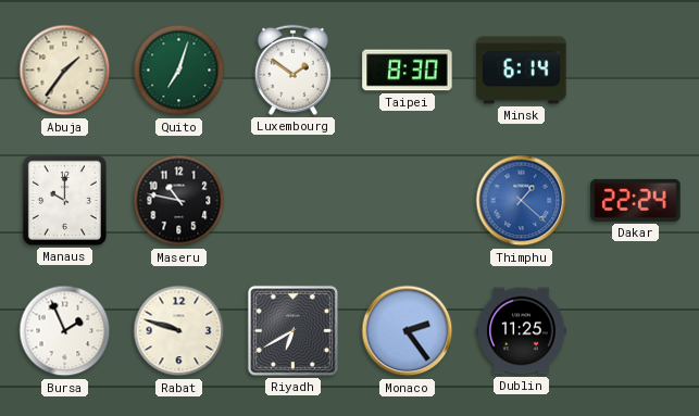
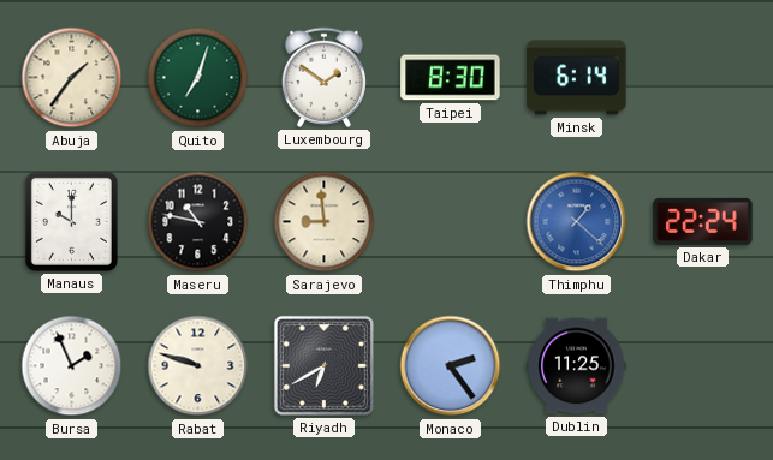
Sarajevo: none -> 8:59
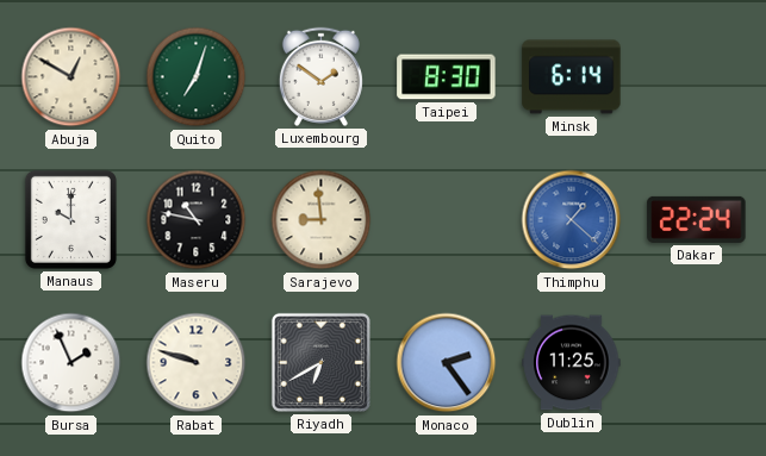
Abuja: 1:36 -> 12:50
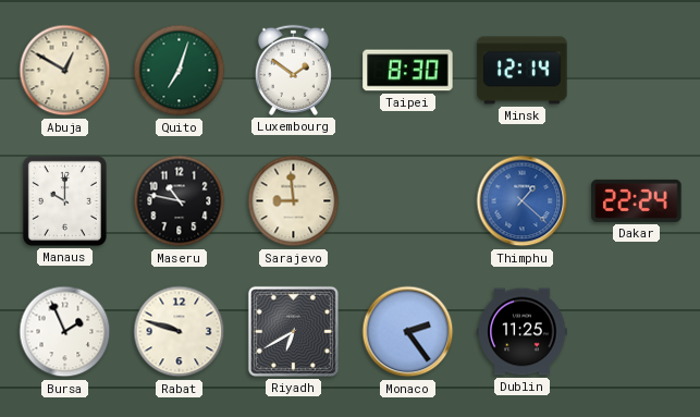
Minsk: 6:14 -> 12:14
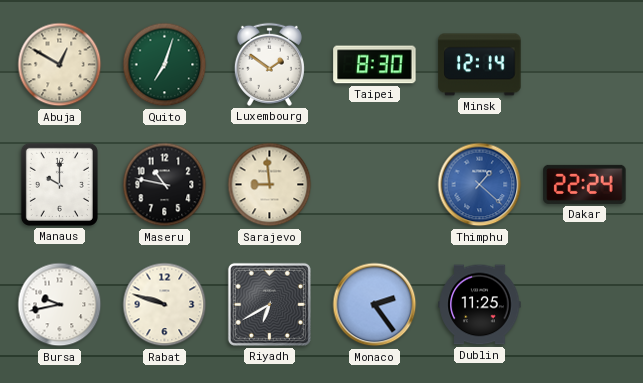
Bursa: 1:56 -> 9:43
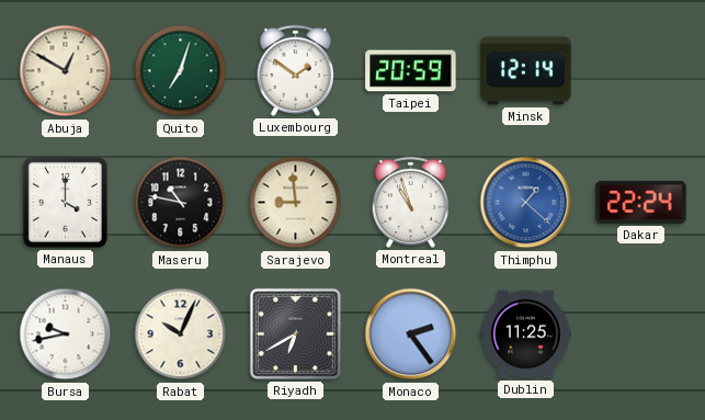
Taipei: 8:30 -> 20:59
Manaus: 10:00 -> 4:00
Montreal: none -> 10:57
Rabat: 9:48 -> 10:04
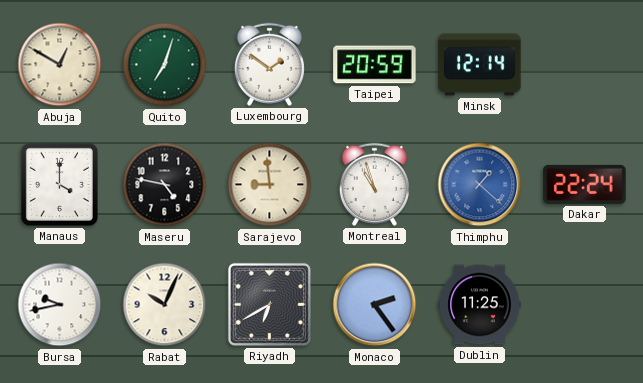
Maseru: 10:47 -> 4:47
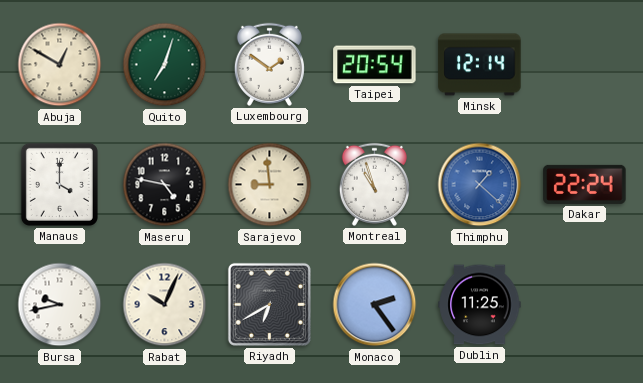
Taipei: 20:59 -> 20:54
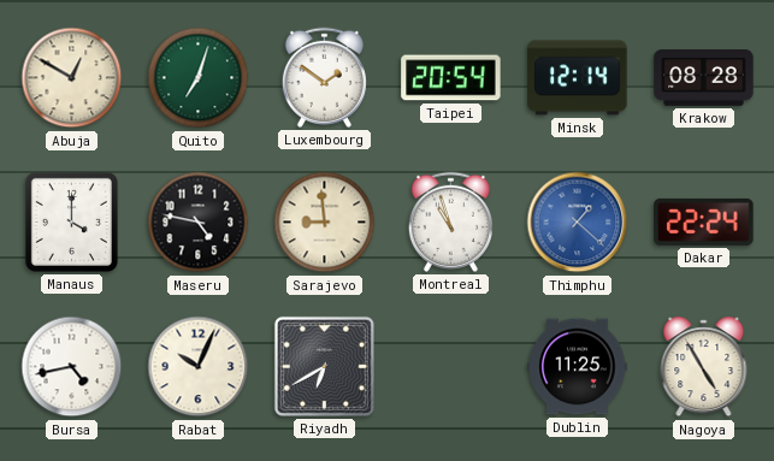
Krakow: none -> 08:28
Bursa: 9:43 -> 4:43
Monaco: 2:24 -> none
Nagoya: none -> 4:55
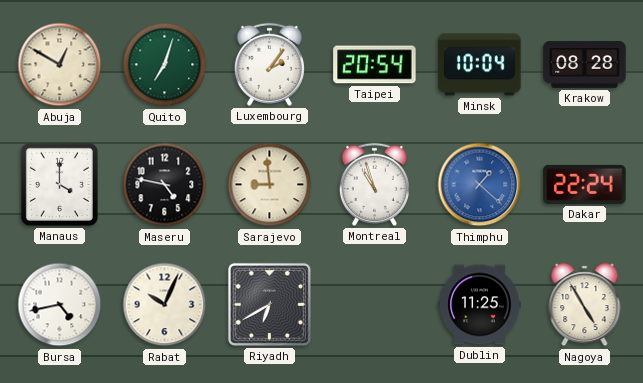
Luxembourg: 1:51 -> 2:06
Minsk: 12:14 -> 10:04
